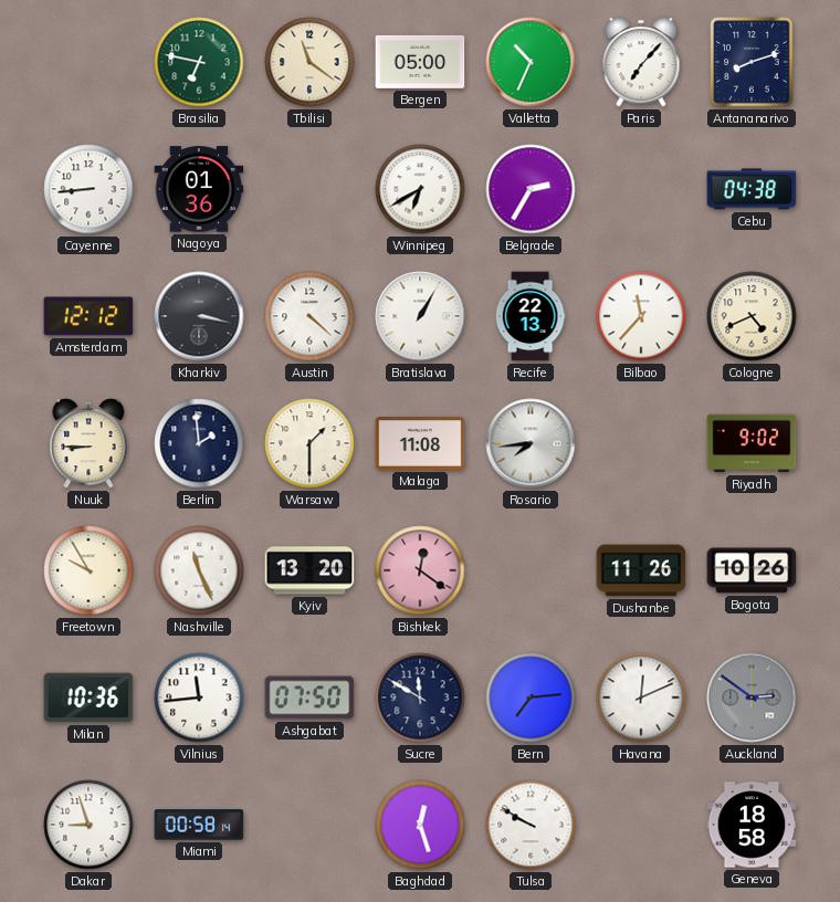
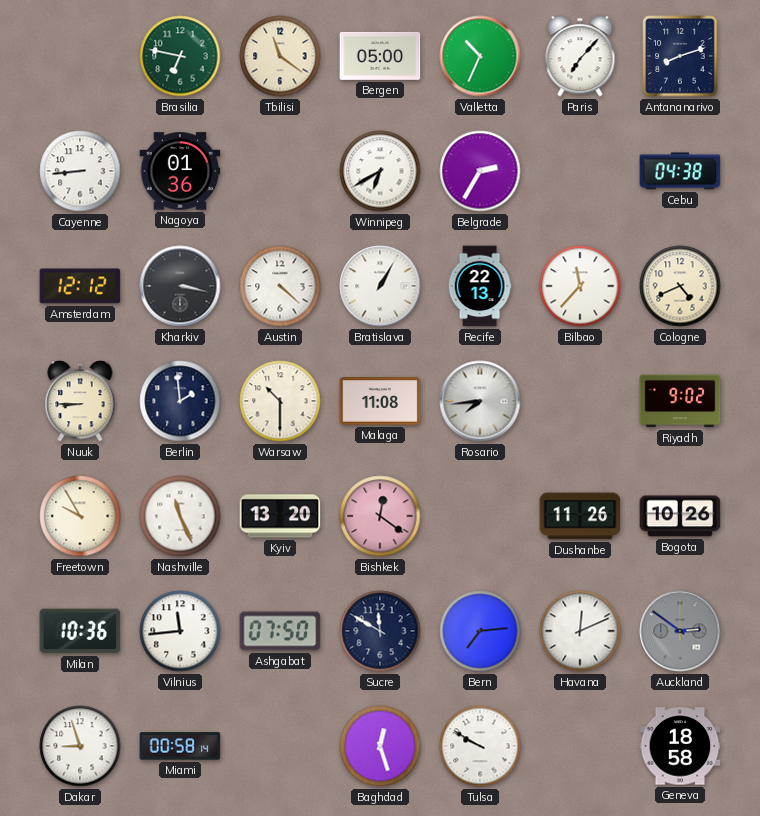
Warsaw: 1:30 -> 10:30
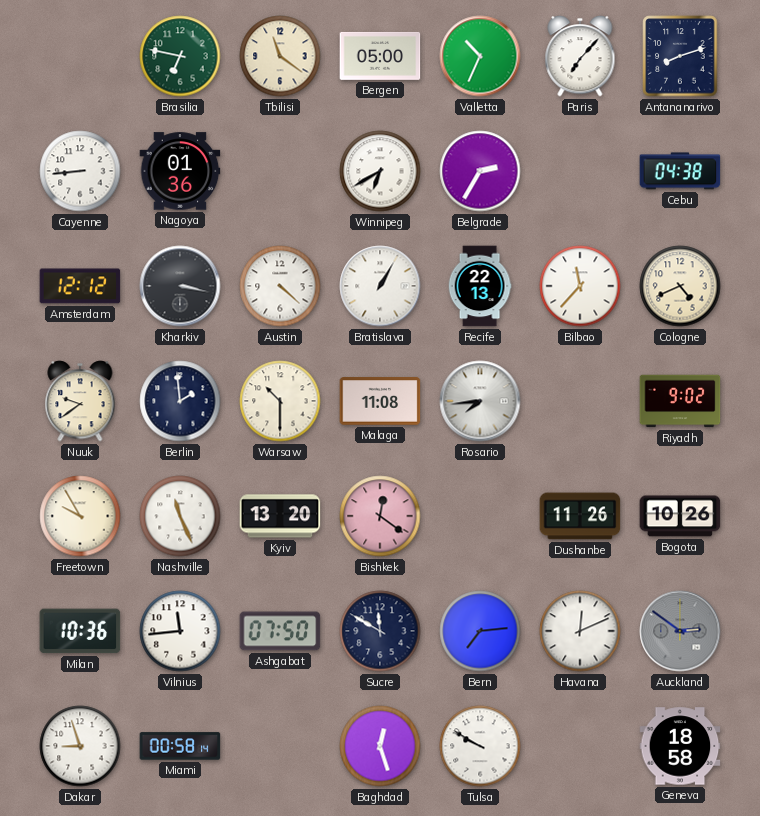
Nuuk: 8:45 -> 9:39
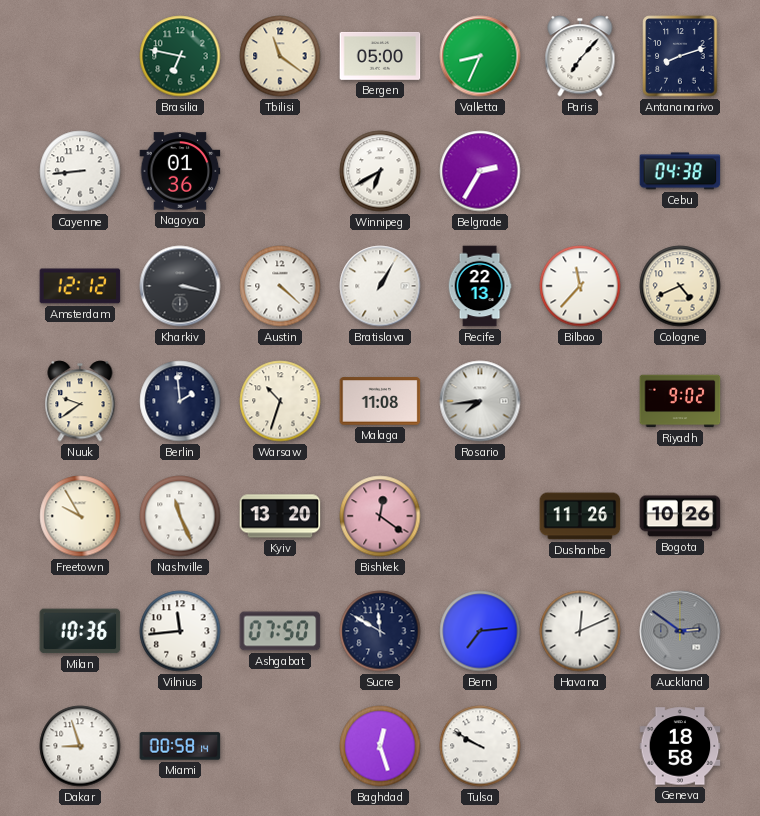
Valletta: 10:34 -> 8:34
Warsaw: 10:30 -> 10:33
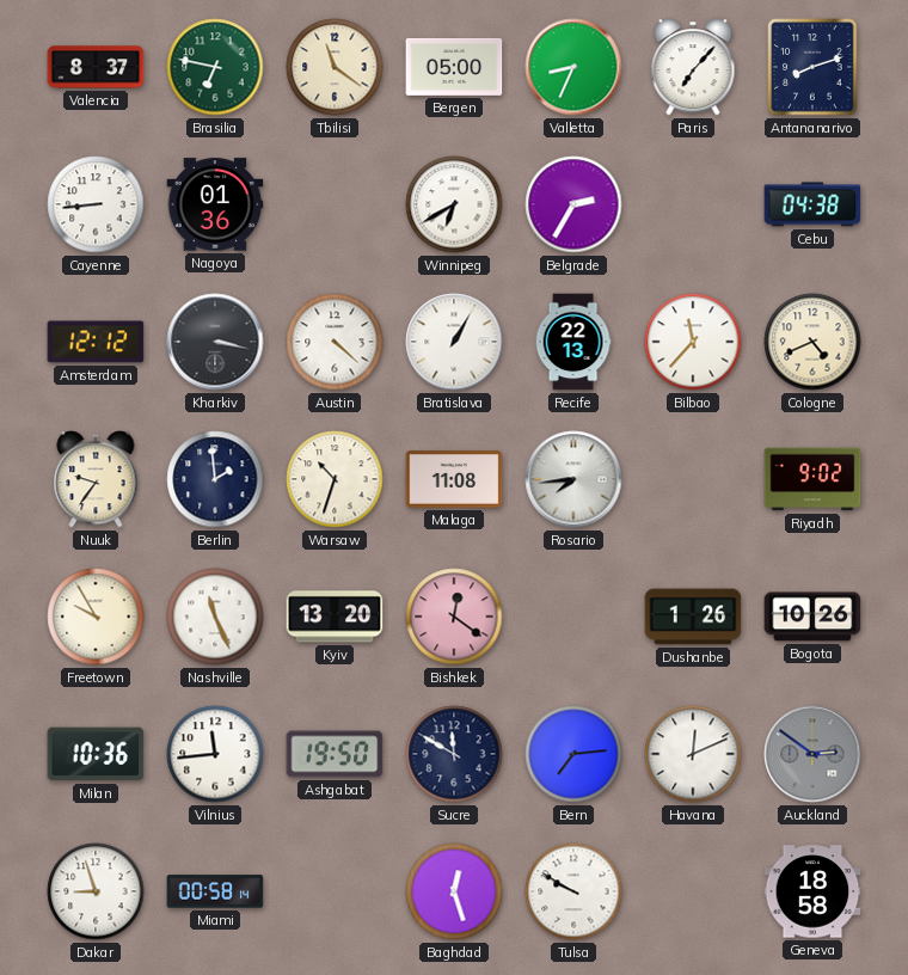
Valencia: none -> 8:37
Nuuk: 9:39 -> 9:36
Dushanbe: 11:26 -> 1:26
Ashgabat: 07:50 -> 19:50
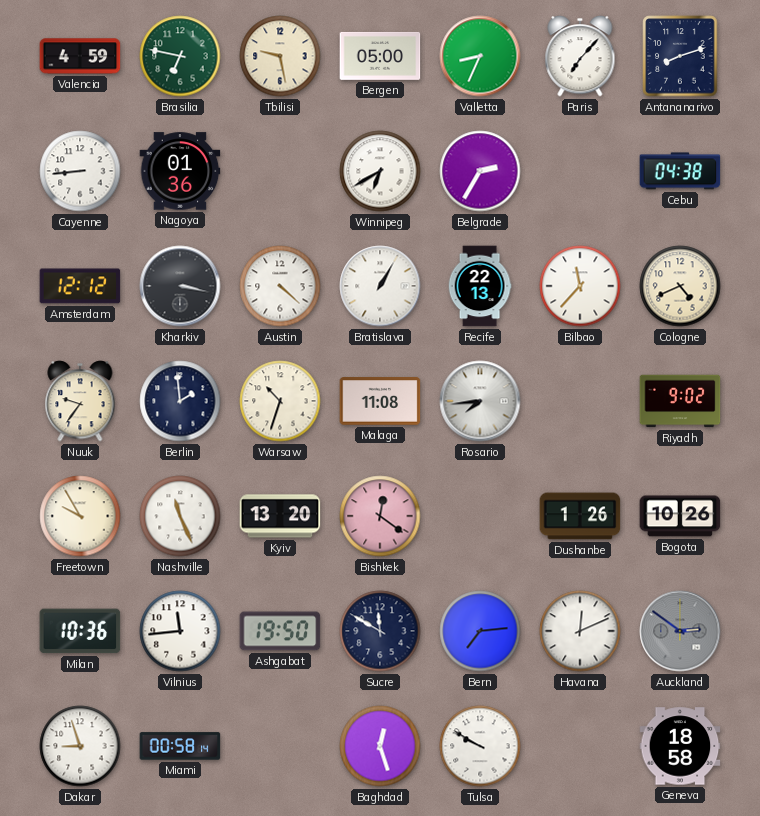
Valencia: 8:37 -> 4:59
Tbilisi: 11:21 -> 9:28
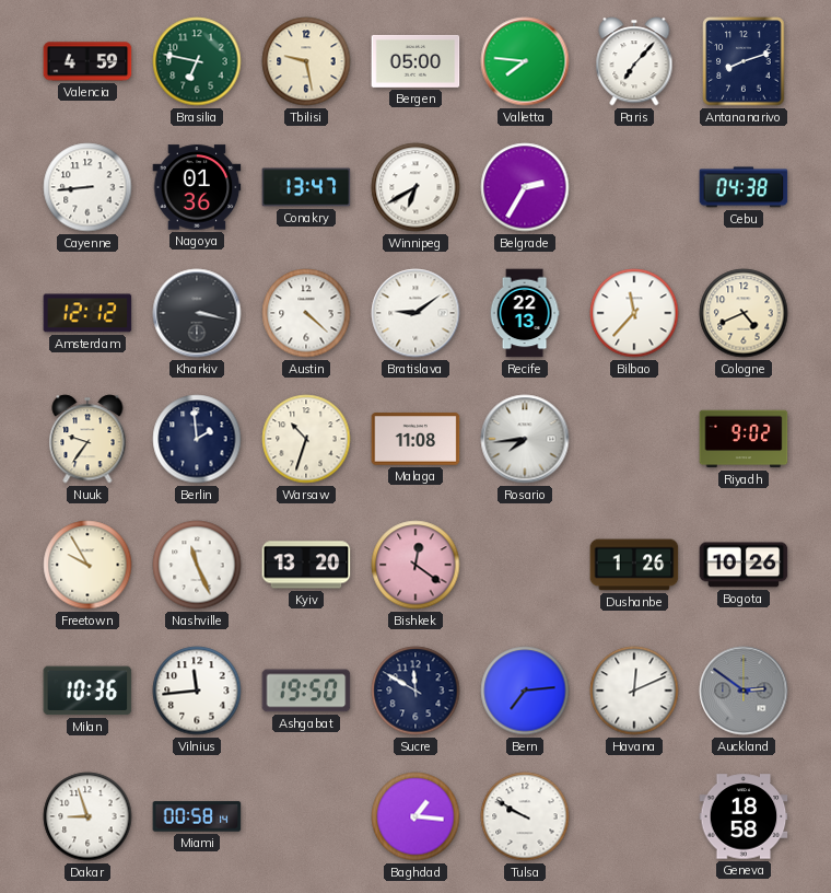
Valletta: 8:34 -> 7:46
Conakry: none -> 13:47
Bratislava: 1:05 -> 9:09
Baghdad: 12:27 -> 1:16
